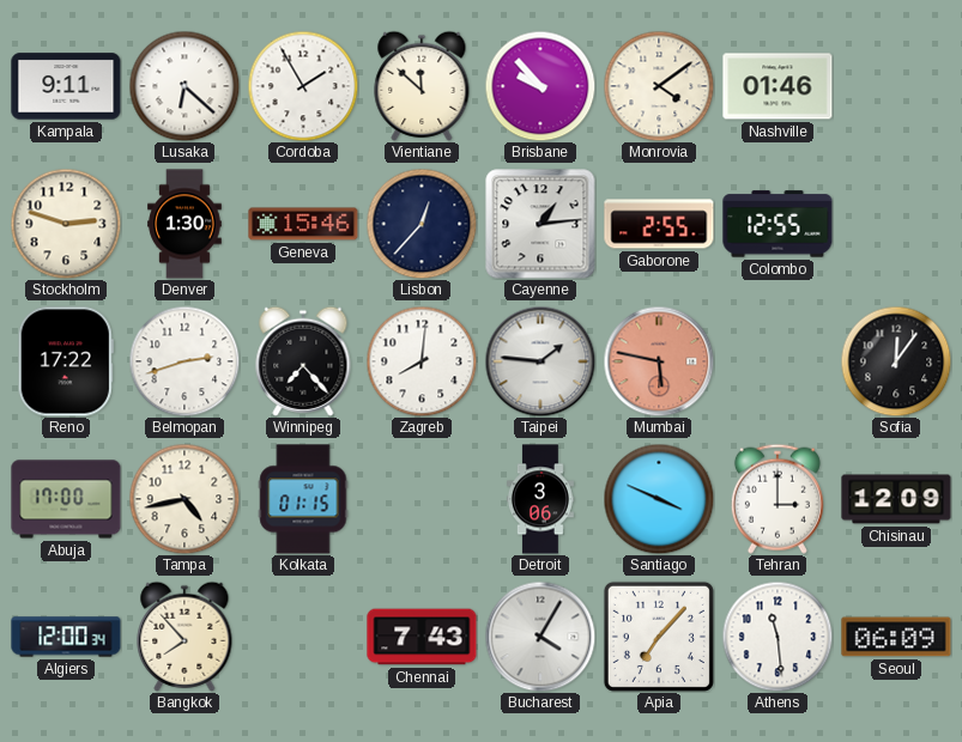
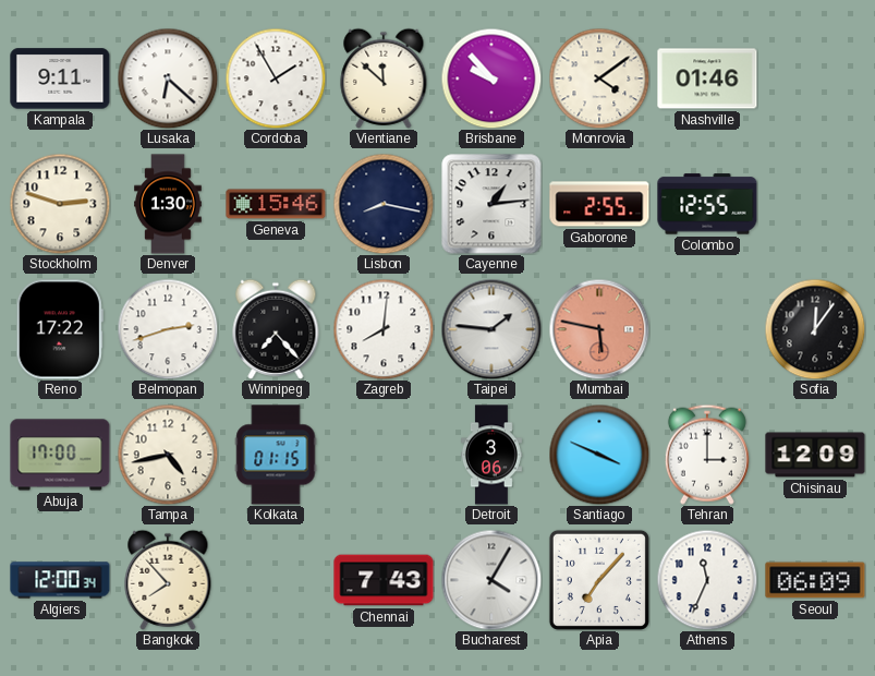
Lisbon: 12:37 -> 8:17
Athens: 11:29 -> 11:34
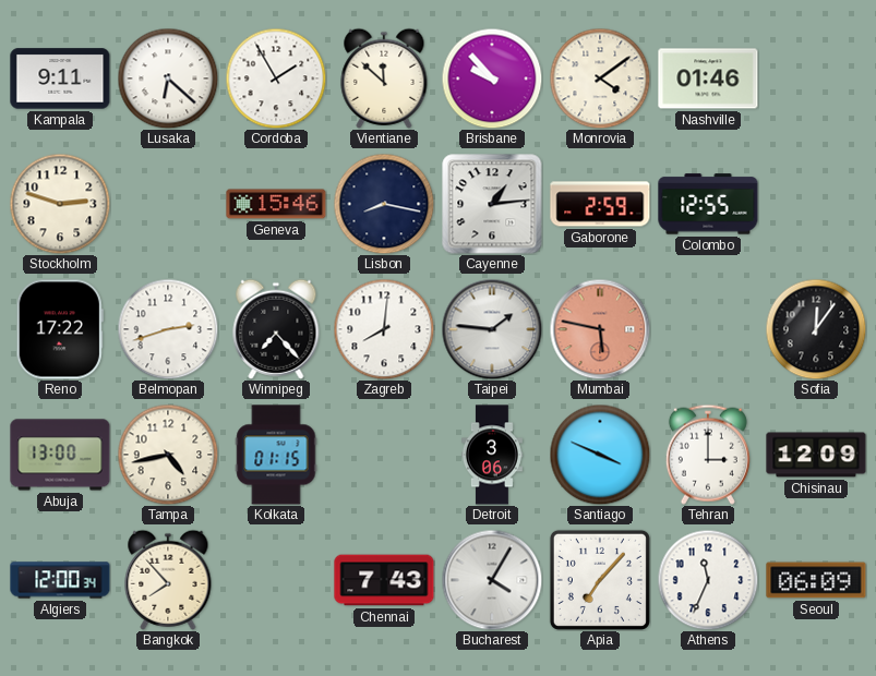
Denver: 1:30 -> none
Gaborone: 2:55 -> 2:59
Abuja: 17:00 -> 13:00
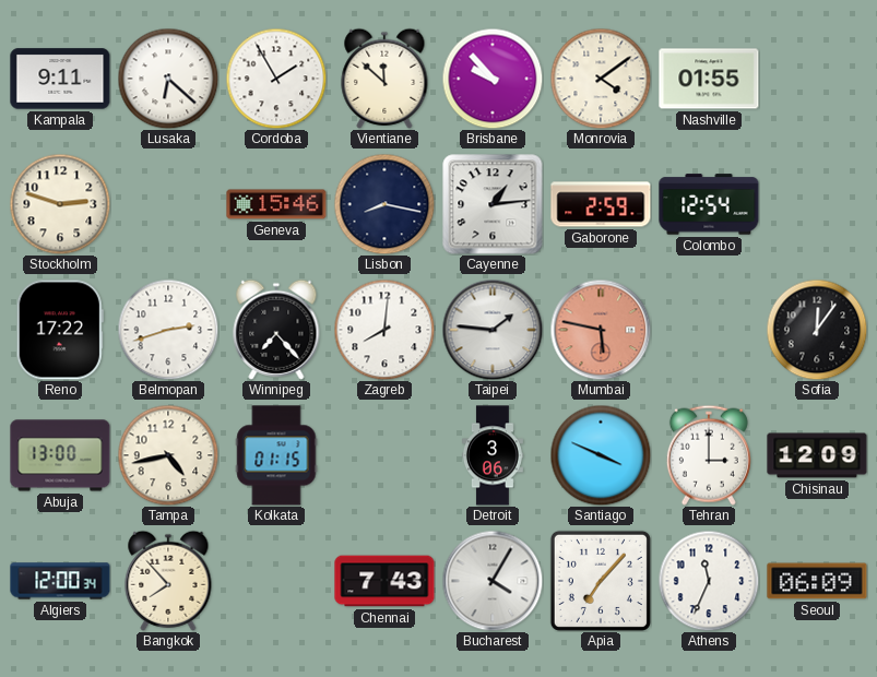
Nashville: 01:46 -> 01:55
Colombo: 12:55 -> 12:54
